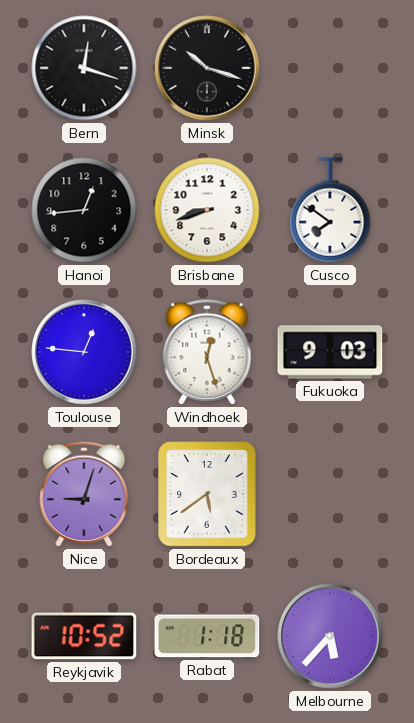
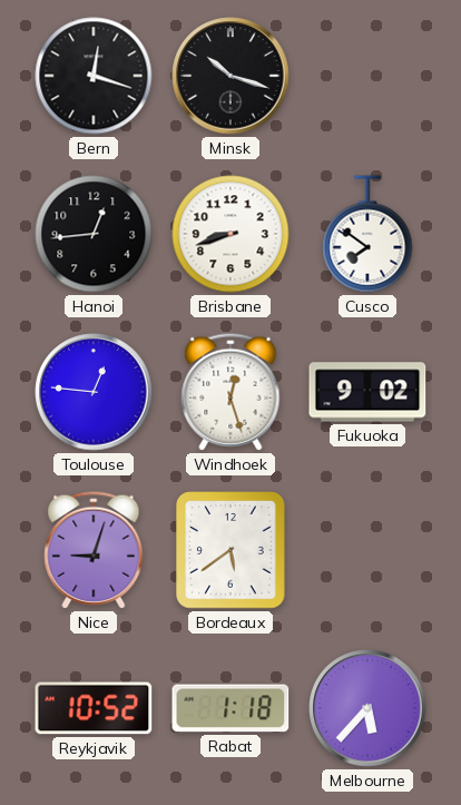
Fukuoka: 9:03 -> 9:02
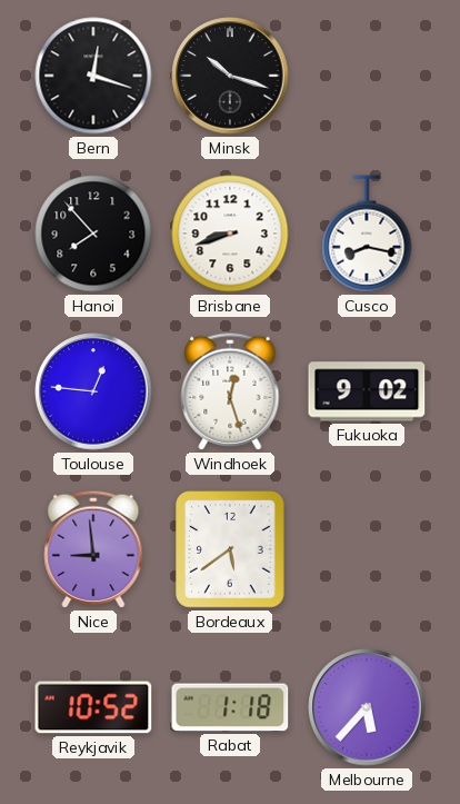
Hanoi: 12:44 -> 7:53
Cusco: 7:51 -> 8:17
Nice: 9:03 -> 8:59
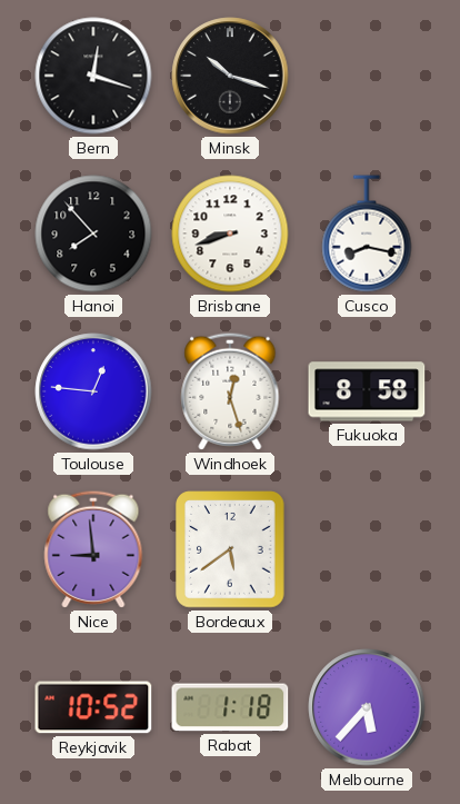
Fukuoka: 9:02 -> 8:58
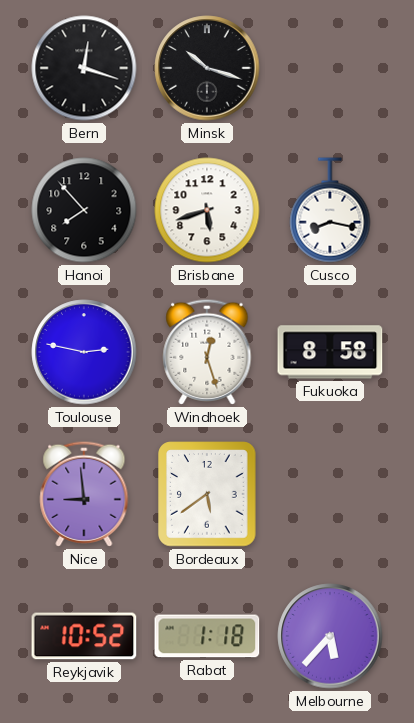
Brisbane: 8:42 -> 5:42
Toulouse: 12:46 -> 2:47
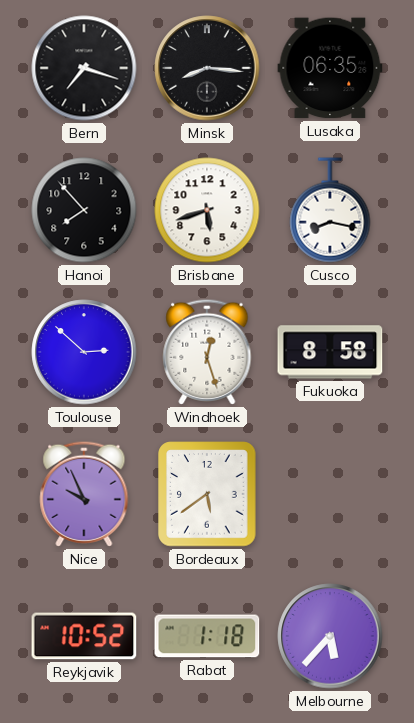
Bern: 12:18 -> 7:18
Minsk: 10:18 -> 8:16
Lusaka: none -> 06:35
Toulouse: 2:47 -> 2:52
Nice: 8:59 -> 9:56
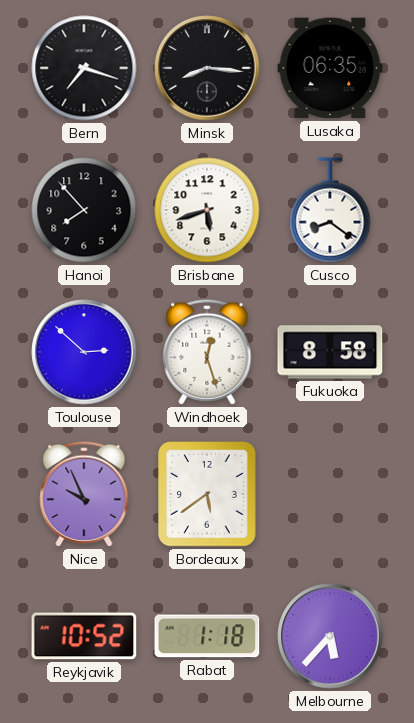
Cusco: 8:17 -> 8:21
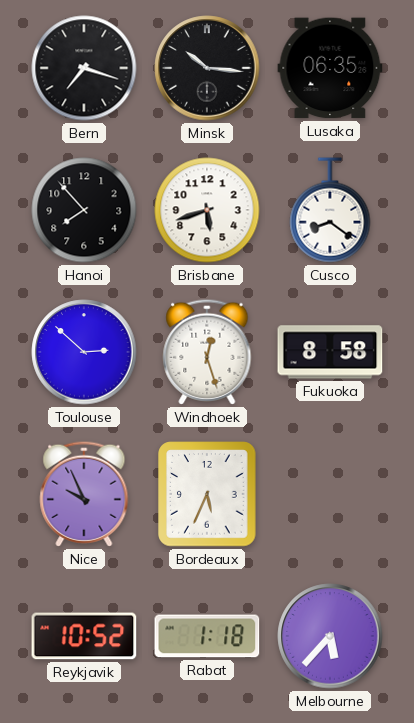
Minsk: 8:16 -> 10:16
Bordeaux: 5:39 -> 5:34
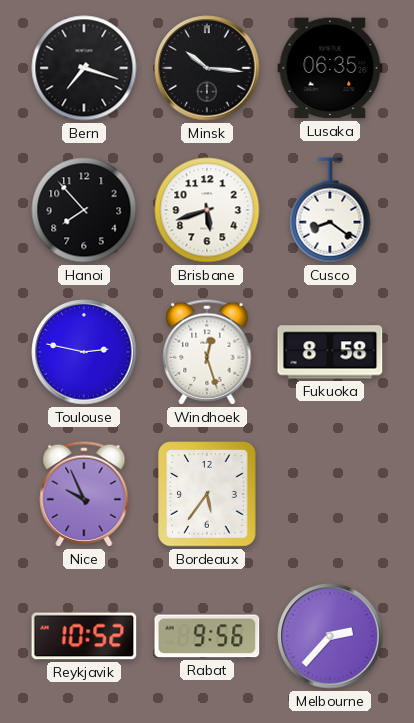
Toulouse: 2:52 -> 2:47
Bordeaux: 5:34 -> 5:36
Rabat: 1:18 -> 9:56
Melbourne: 5:37 -> 2:37
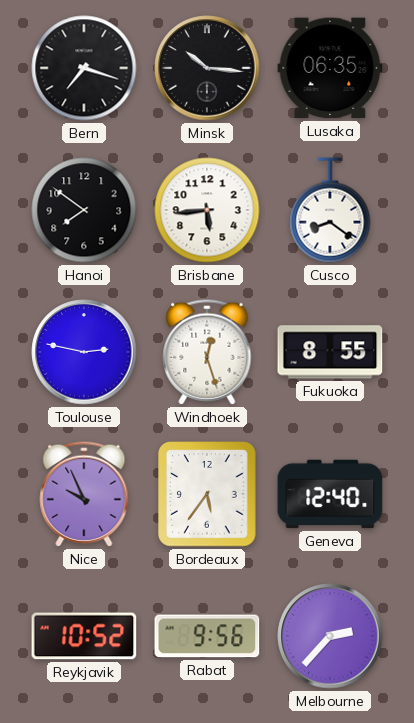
Hanoi: 7:53 -> 7:51
Brisbane: 5:42 -> 5:44
Fukuoka: 8:58 -> 8:55
Geneva: none -> 12:40
